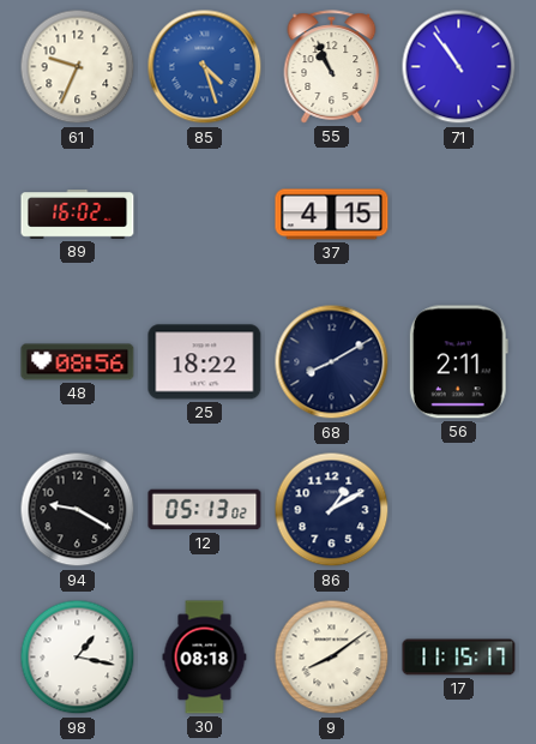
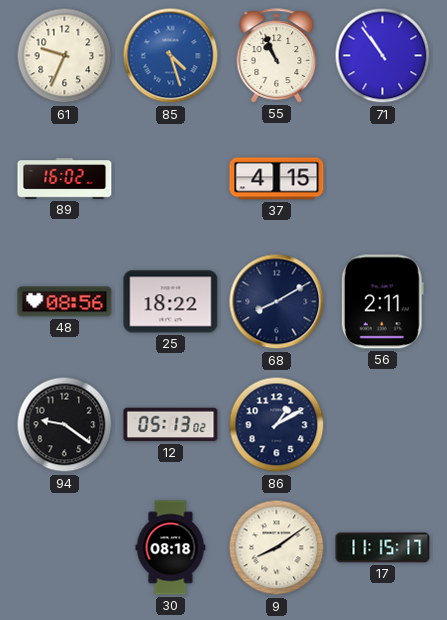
94: 9:20 -> 9:21
98: 1:17 -> none
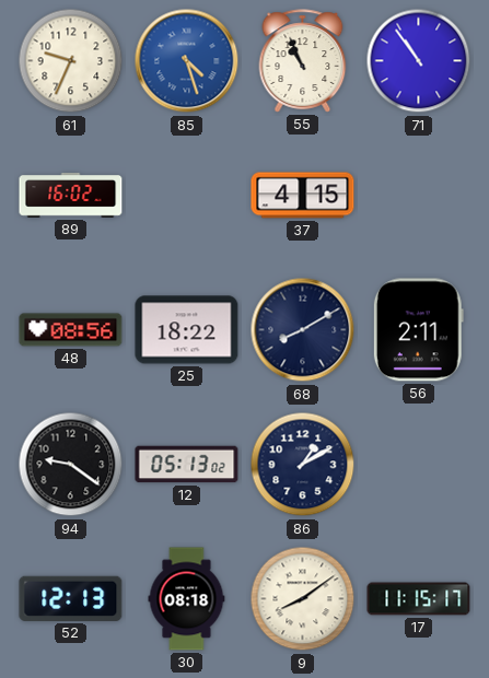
52: none -> 12:13
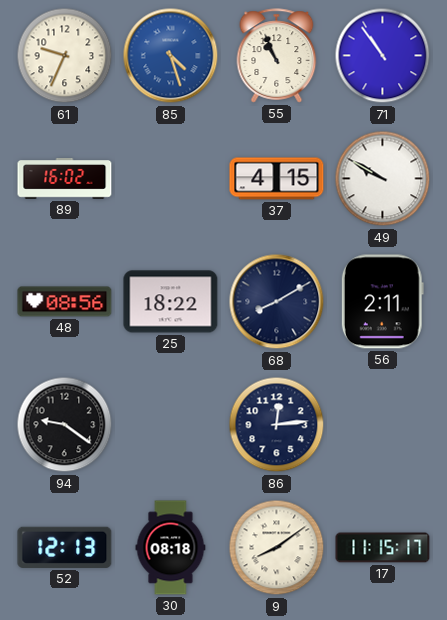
49: none -> 9:50
12: 05:13 -> none
86: 1:10 -> 12:14
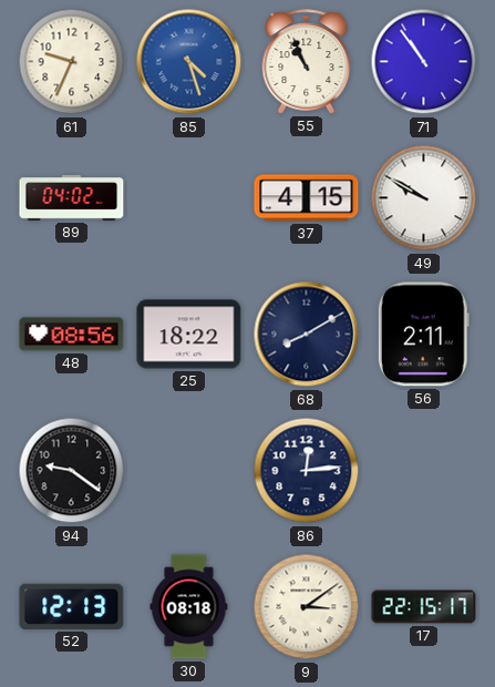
89: 16:02 -> 04:02
9: 8:09 -> 3:09
17: 11:15 -> 22:15
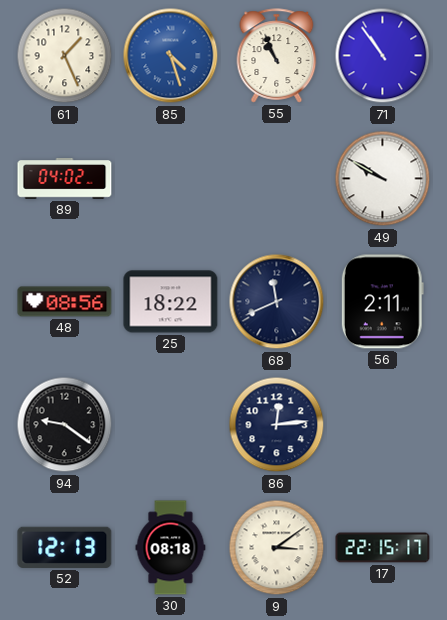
61: 9:34 -> 1:26
37: 4:15 -> none
68: 8:10 -> 11:41
